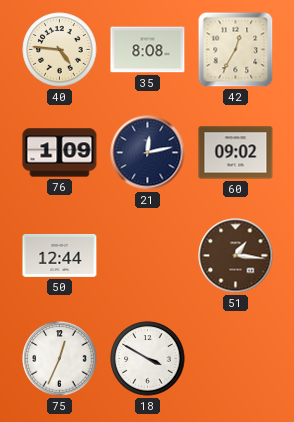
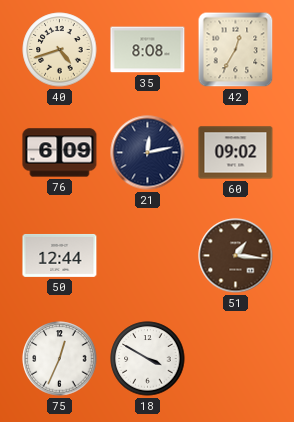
40: 4:46 -> 4:42
76: 1:09 -> 6:09
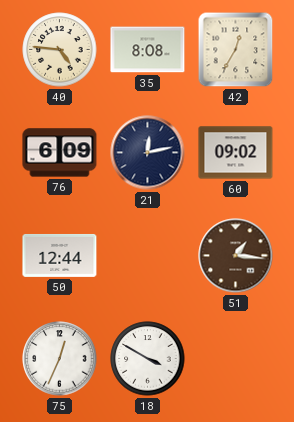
40: 4:42 -> 4:46
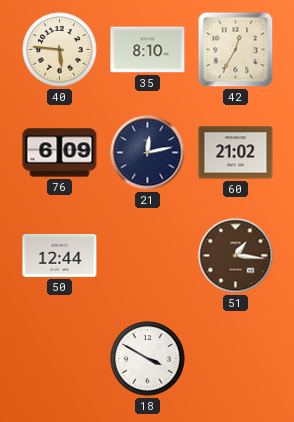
40: 4:46 -> 5:46
35: 8:08 -> 8:10
60: 09:02 -> 21:02
75: 12:34 -> none
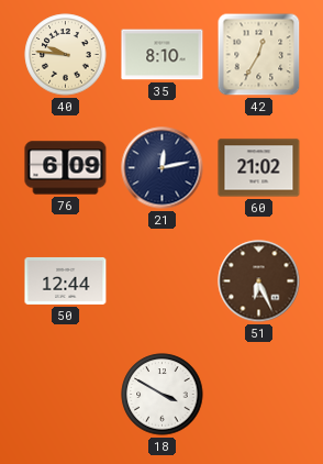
40: 5:46 -> 9:46
51: 1:16 -> 6:26
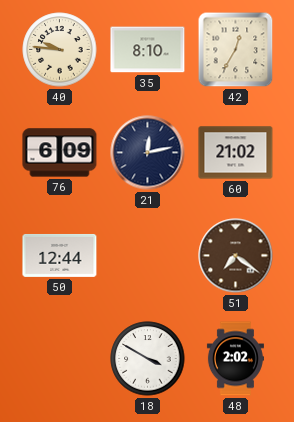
51: 6:26 -> 7:21
48: none -> 2:02
